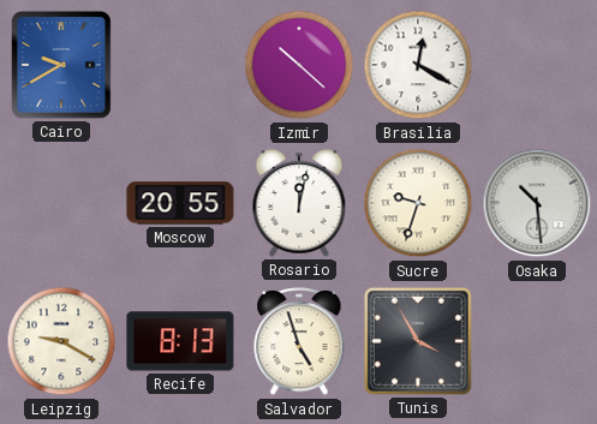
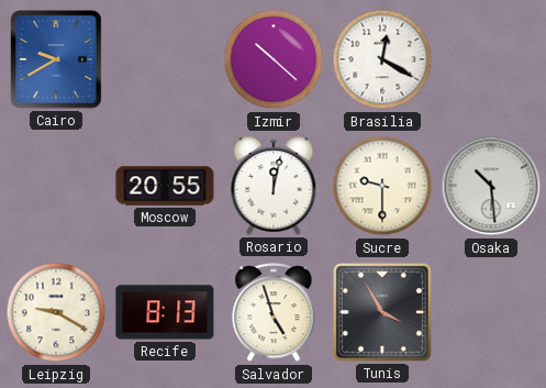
Sucre: 9:33 -> 9:30
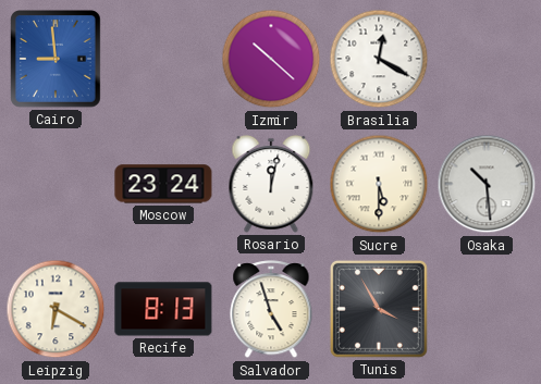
Cairo: 9:40 -> 8:59
Moscow: 20:55 -> 23:24
Sucre: 9:30 -> 5:30
Leipzig: 9:20 -> 6:20
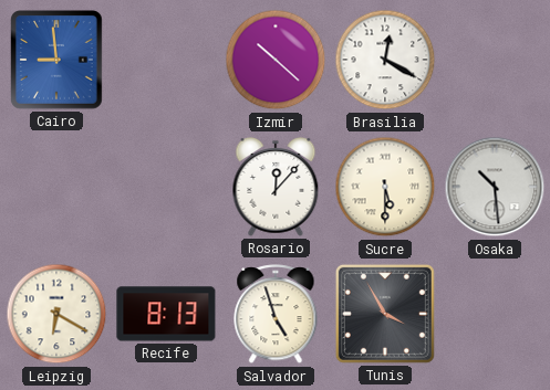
Moscow: 23:24 -> none
Rosario: 12:02 -> 12:07
